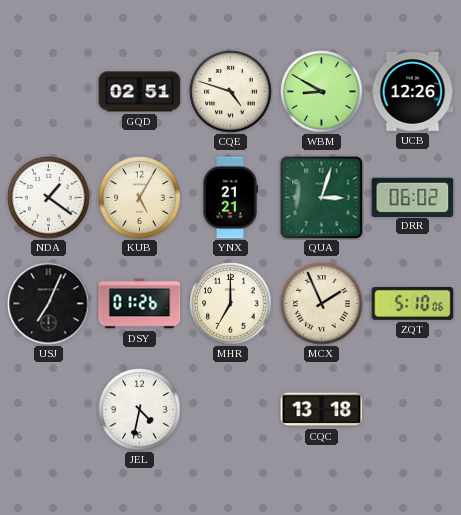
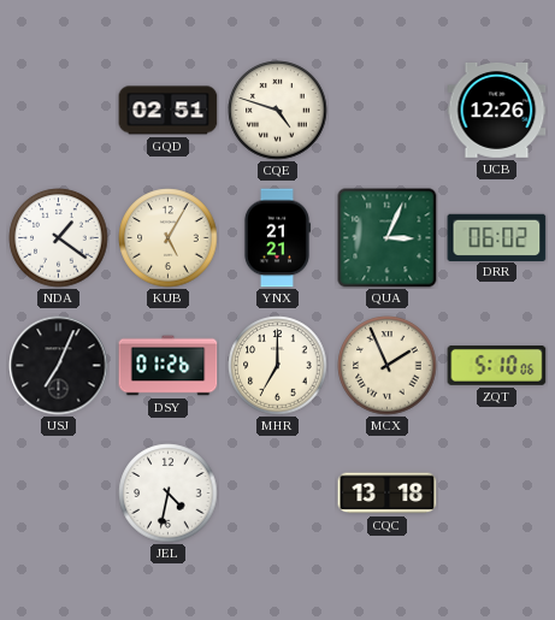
WBM: 8:50 -> none
QUA: 3:03 -> 3:04
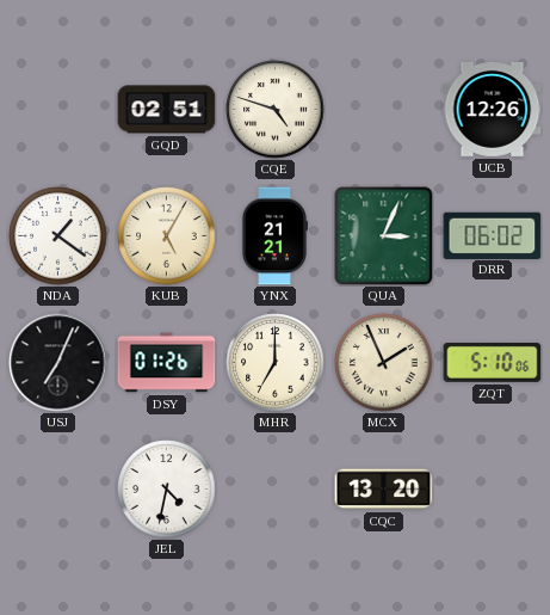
CQC: 13:18 -> 13:20
